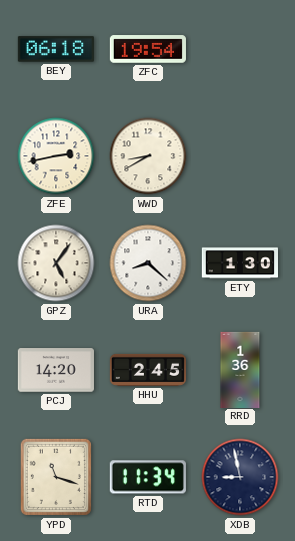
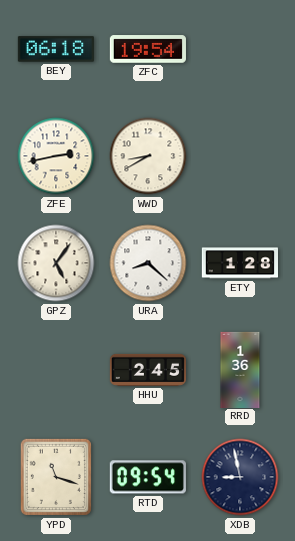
ETY: 1:30 -> 1:28
PCJ: 14:20 -> none
RTD: 11:34 -> 09:54
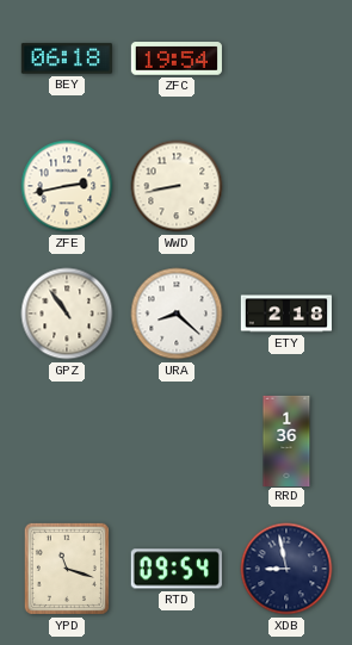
WWD: 8:40 -> 8:43
GPZ: 5:06 -> 10:54
ETY: 1:28 -> 2:18
HHU: 2:45 -> none
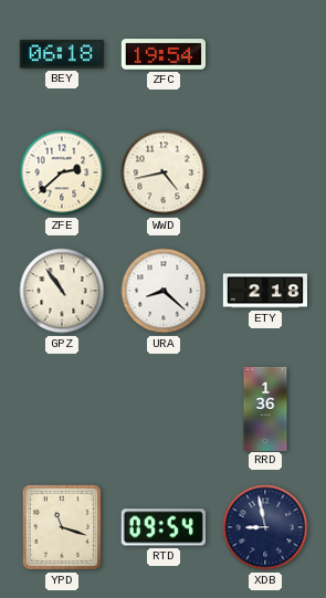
ZFE: 2:43 -> 2:38
WWD: 8:43 -> 4:43
